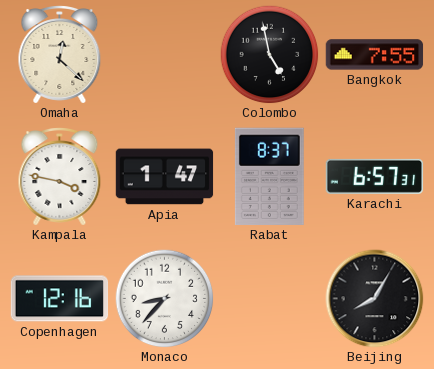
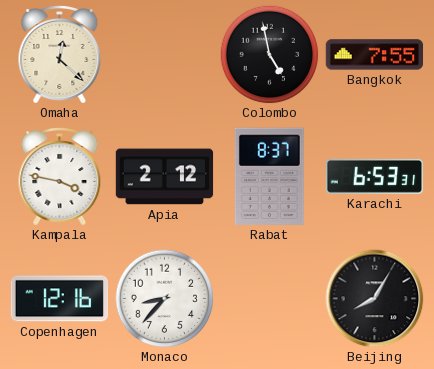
Apia: 1:47 -> 2:12
Karachi: 6:57 -> 6:53
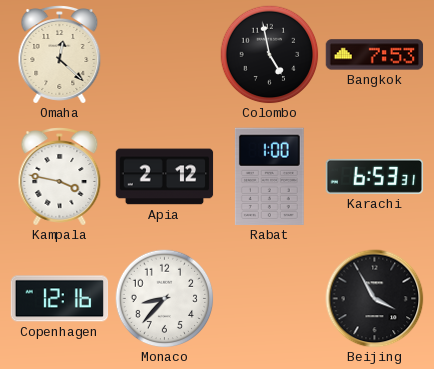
Bangkok: 7:55 -> 7:53
Rabat: 8:37 -> 1:00
Beijing: 8:05 -> 3:55
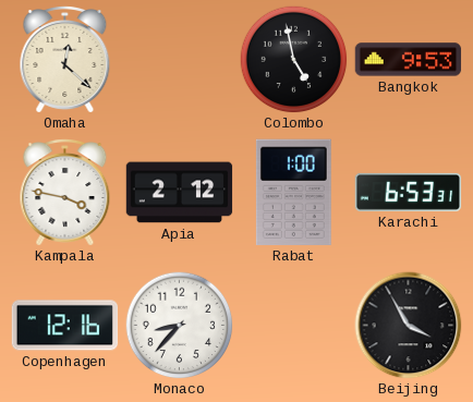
Bangkok: 7:53 -> 9:53
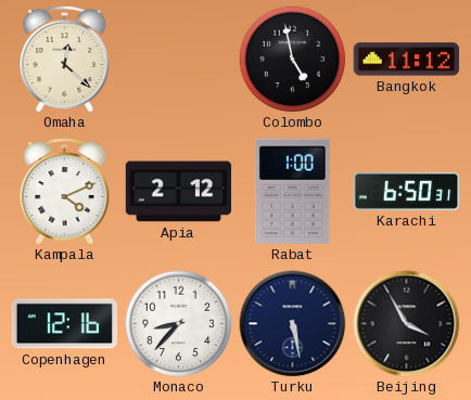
Bangkok: 9:53 -> 11:12
Kampala: 3:47 -> 4:11
Karachi: 6:53 -> 6:50
Turku: none -> 5:28
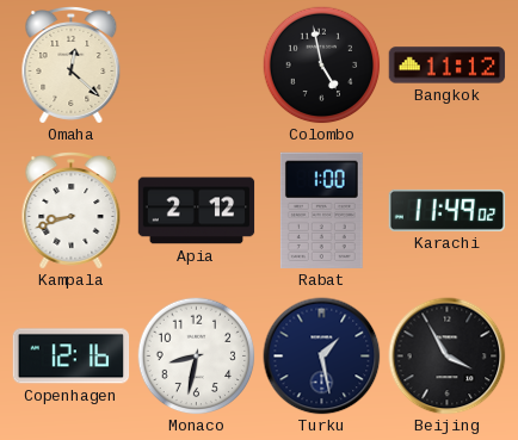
Kampala: 4:11 -> 8:42
Karachi: 6:50 -> 11:49
Monaco: 8:37 -> 8:32
Turku: 5:28 -> 1:28
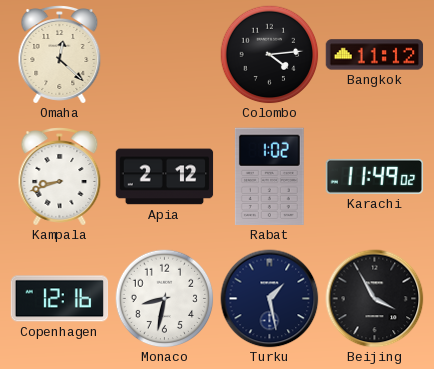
Colombo: 4:58 -> 4:14
Rabat: 1:00 -> 1:02
